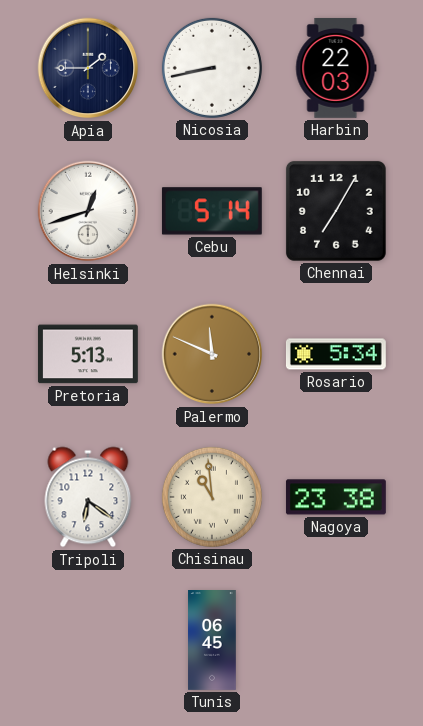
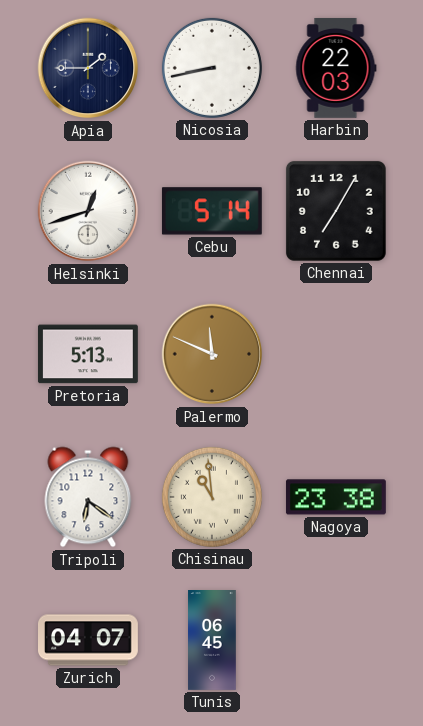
Rosario: 5:34 -> none
Zurich: none -> 04:07
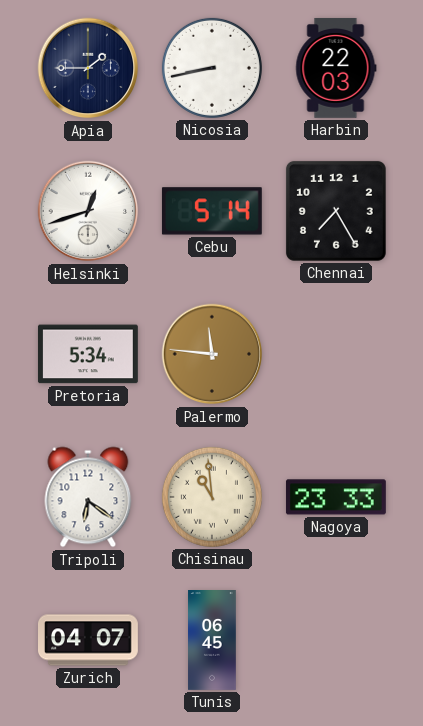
Chennai: 7:05 -> 7:25
Pretoria: 5:13 -> 5:34
Palermo: 11:49 -> 11:46
Nagoya: 23:38 -> 23:33
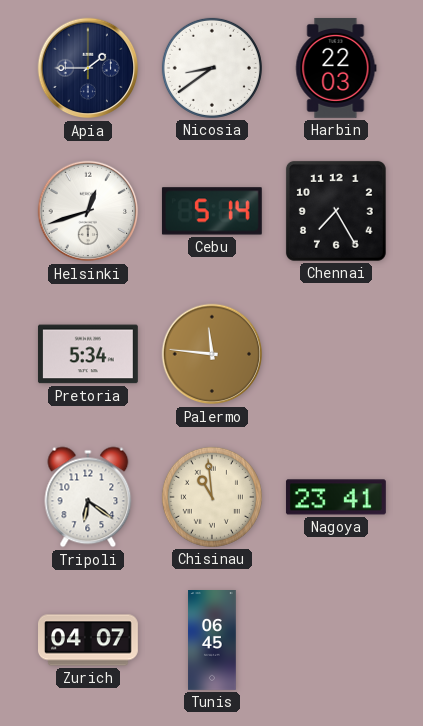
Nicosia: 8:43 -> 8:39
Nagoya: 23:33 -> 23:41
